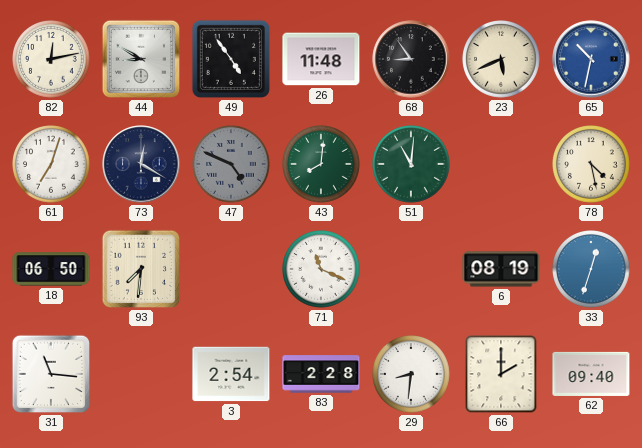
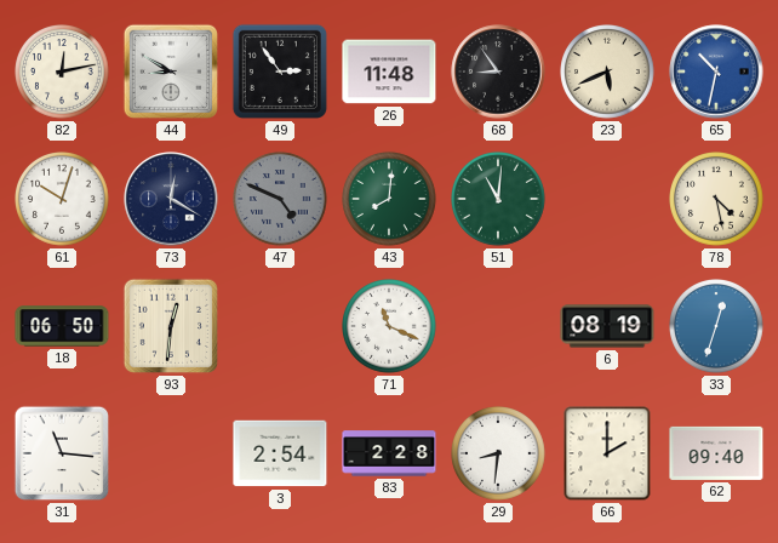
49: 4:54 -> 2:54
61: 7:03 -> 10:03
93: 7:31 -> 12:31
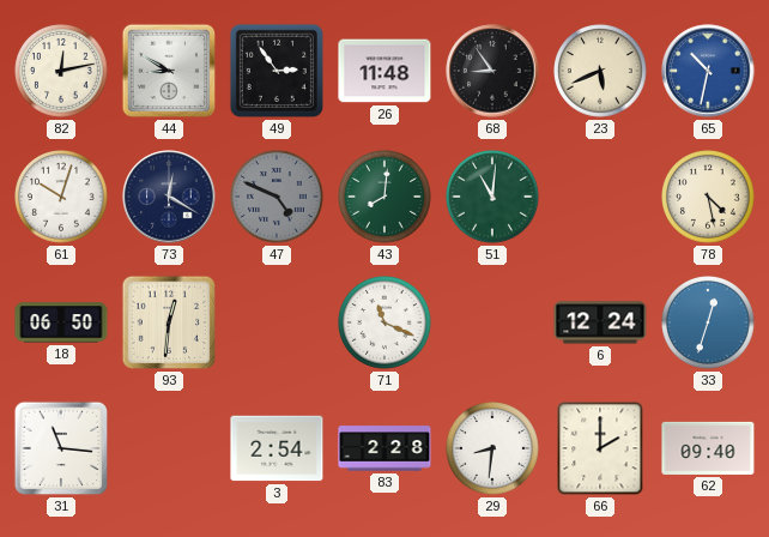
6: 08:19 -> 12:24
